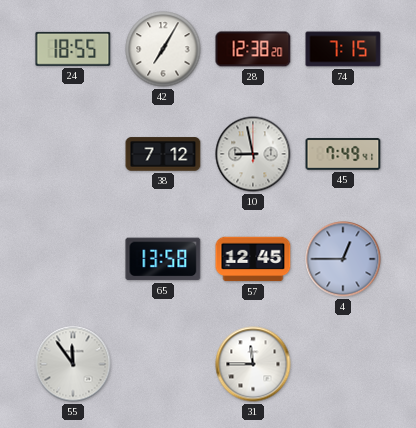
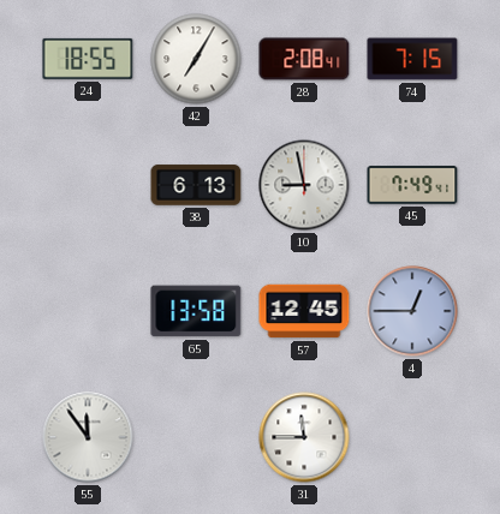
28: 12:38 -> 2:08
38: 7:12 -> 6:13
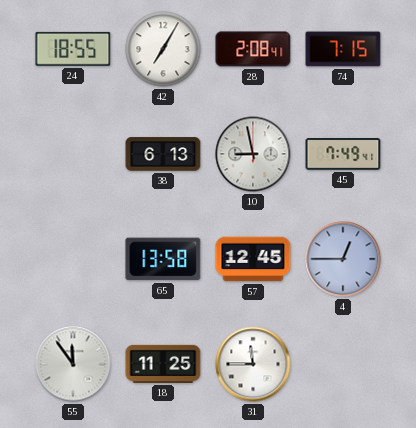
18: none -> 11:25
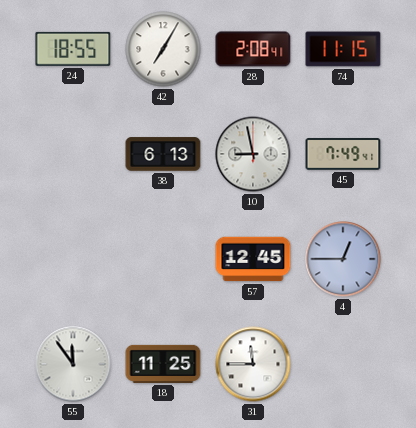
74: 7:15 -> 11:15
65: 13:58 -> none
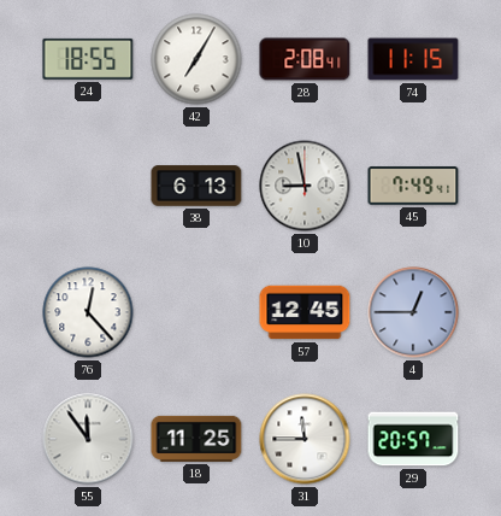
76: none -> 12:23
29: none -> 20:57
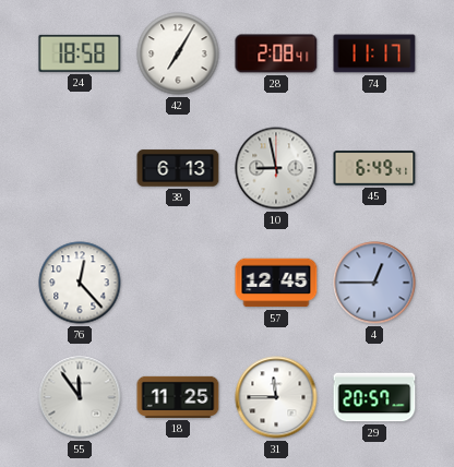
24: 18:55 -> 18:58
74: 11:15 -> 11:17
45: 7:49 -> 6:49
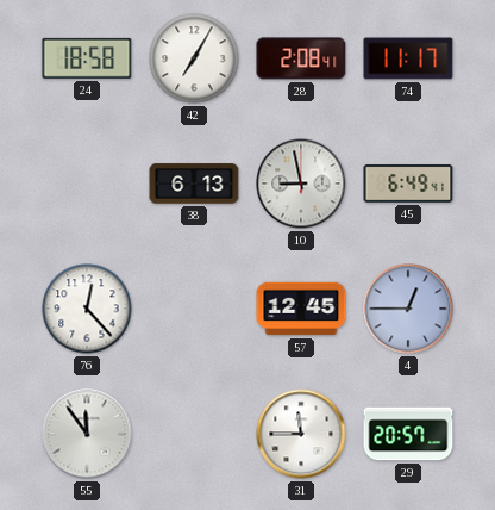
18: 11:25 -> none
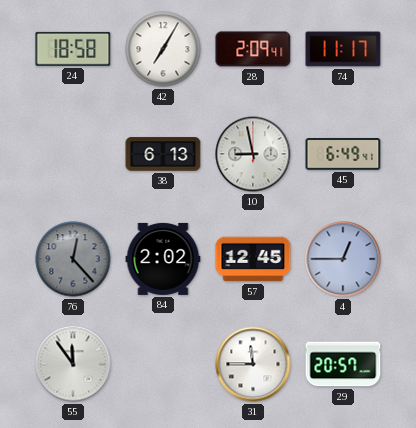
28: 2:08 -> 2:09
76 dial: white -> grey
84: none -> 2:02
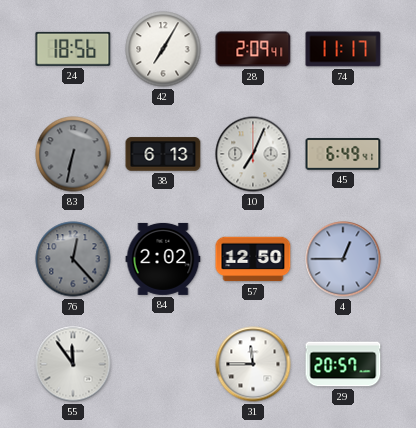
24: 18:58 -> 18:56
83: none -> 6:32
10: 8:58 -> 7:04
57: 12:45 -> 12:50
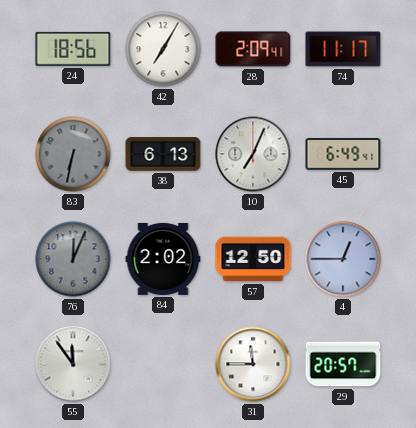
76: 12:23 -> 12:04
